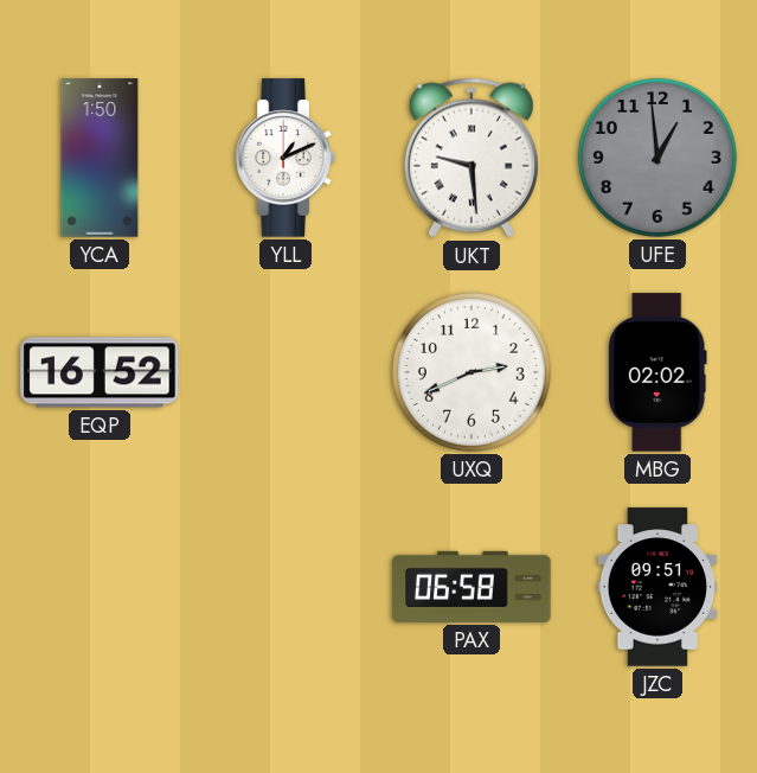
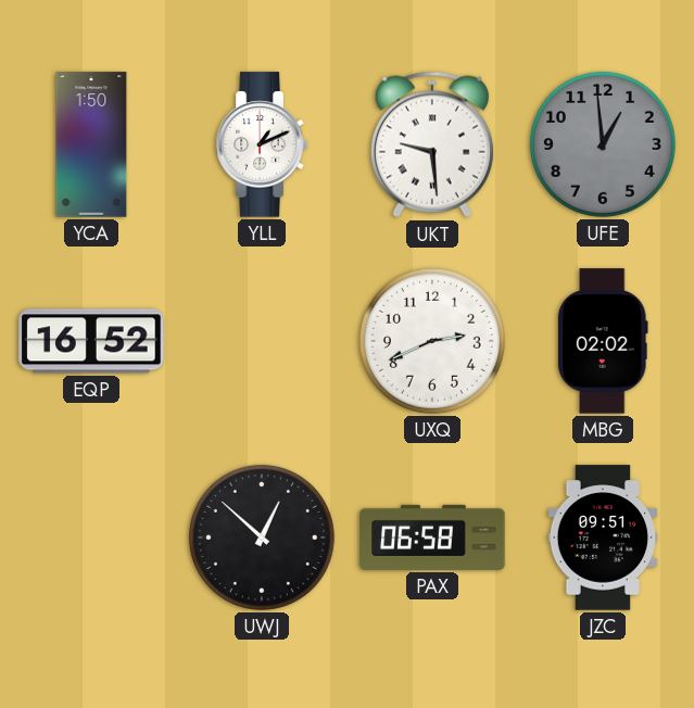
UWJ: none -> 12:52
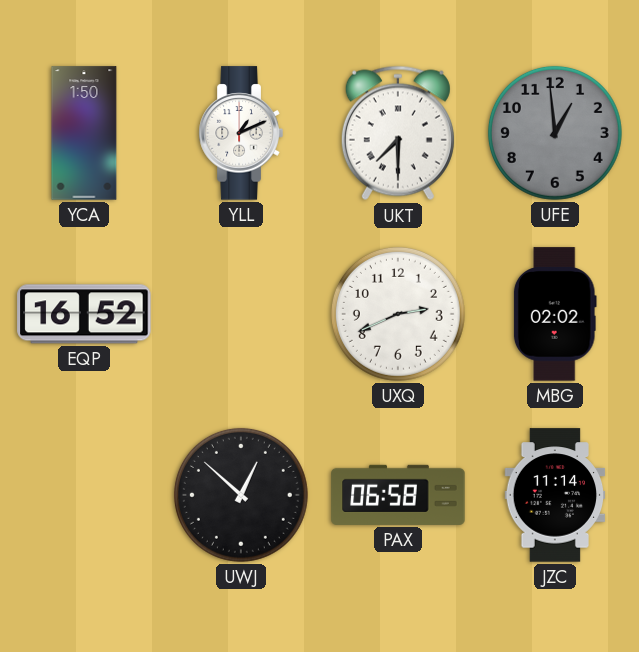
UKT: 9:29 -> 7:30
JZC: 09:51 -> 11:14
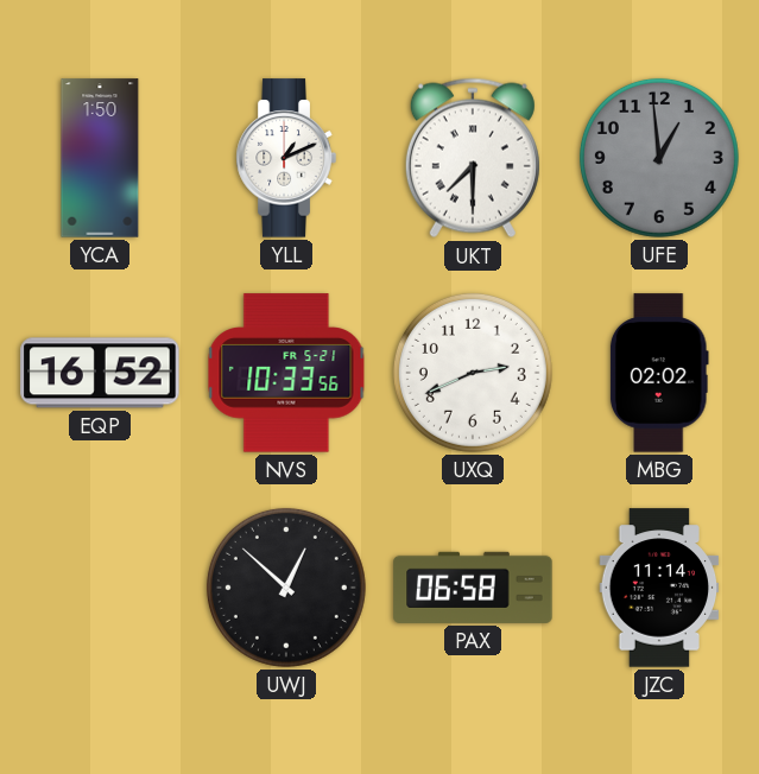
NVS: none -> 10:33
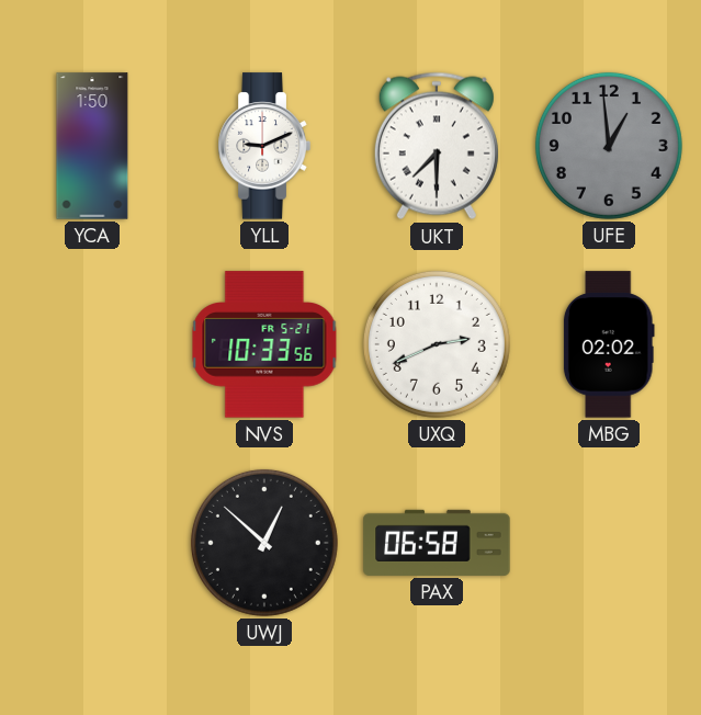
YLL: 1:11 -> 9:11
EQP: 16:52 -> none
JZC: 11:14 -> none
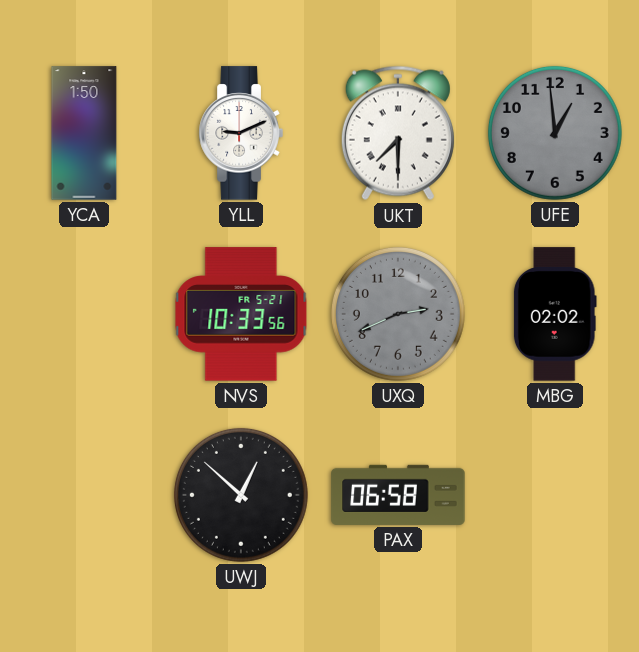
UXQ dial: white -> grey
